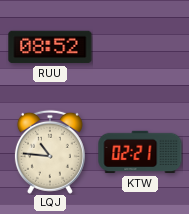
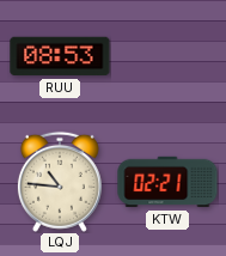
RUU: 08:52 -> 08:53
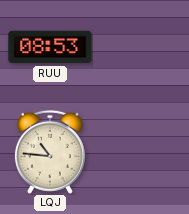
KTW: 02:21 -> none
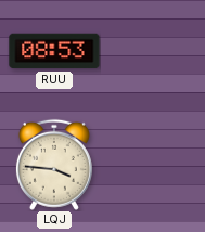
LQJ: 10:46 -> 3:46
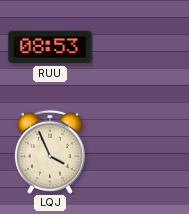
LQJ: 3:46 -> 3:56
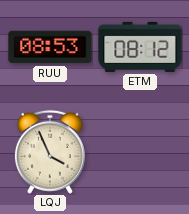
ETM: none -> 08:12
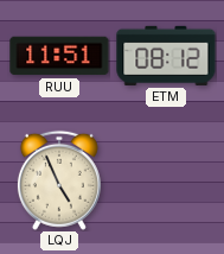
RUU: 08:53 -> 11:51
LQJ: 3:56 -> 4:56
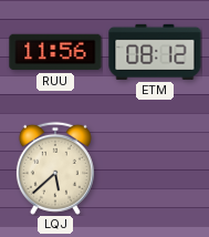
RUU: 11:51 -> 11:56
LQJ: 4:56 -> 5:38
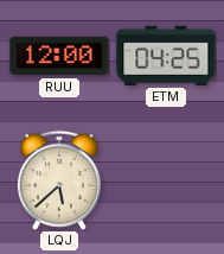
RUU: 11:56 -> 12:00
ETM: 08:12 -> 04:25
